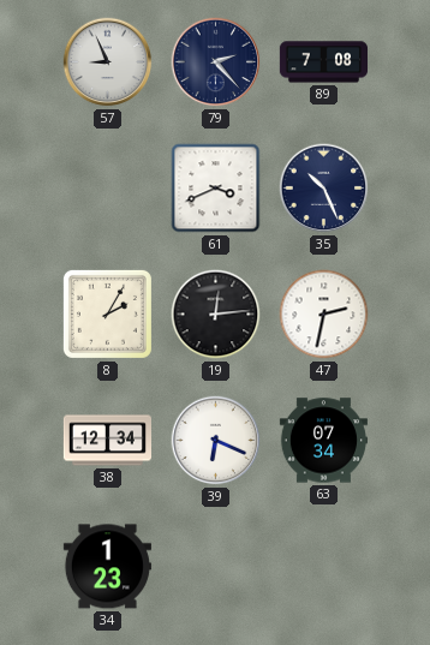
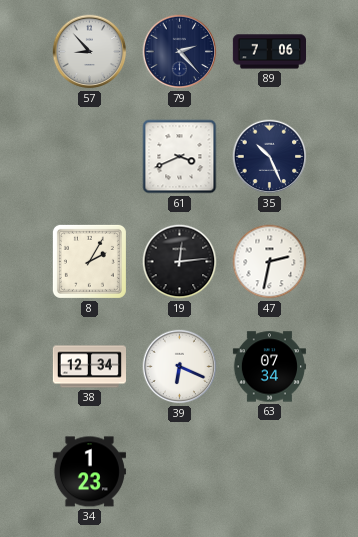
57: 8:56 -> 8:53
89: 7:08 -> 7:06
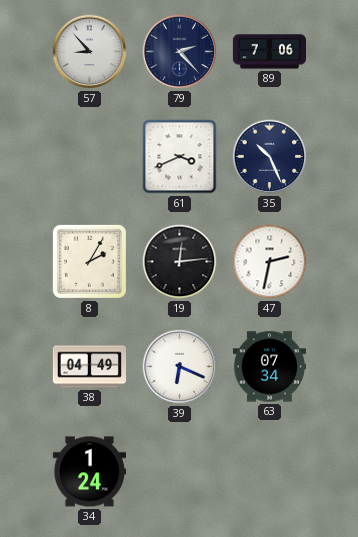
38: 12:34 -> 04:49
34: 1:23 -> 1:24
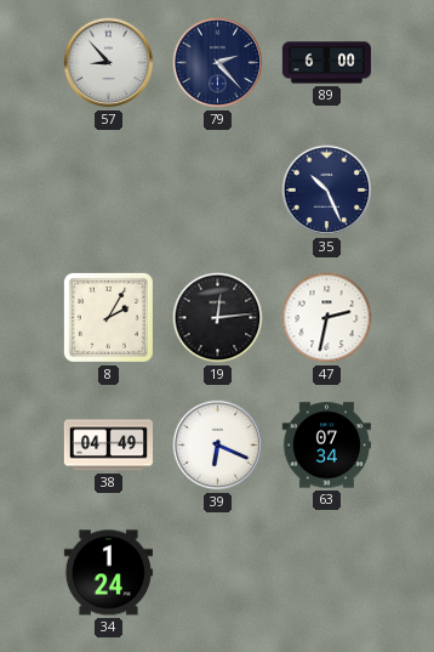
89: 7:06 -> 6:00
61: 3:41 -> none
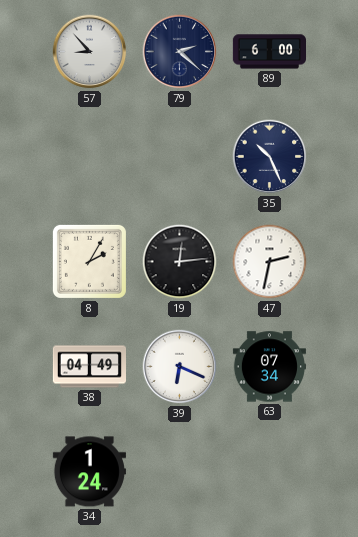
79: 2:23 -> 2:22
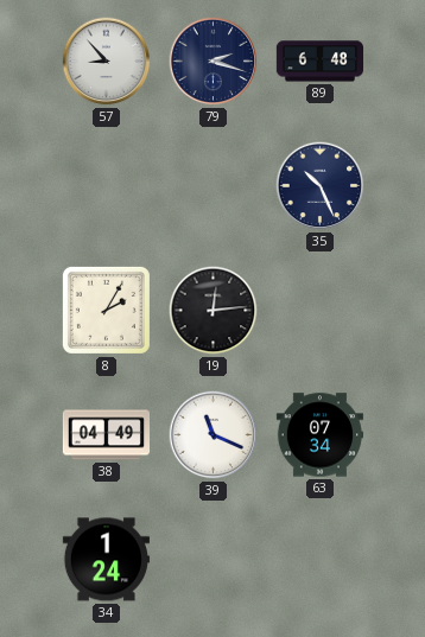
79: 2:22 -> 2:18
89: 6:00 -> 6:48
47: 2:32 -> none
39: 6:19 -> 11:19
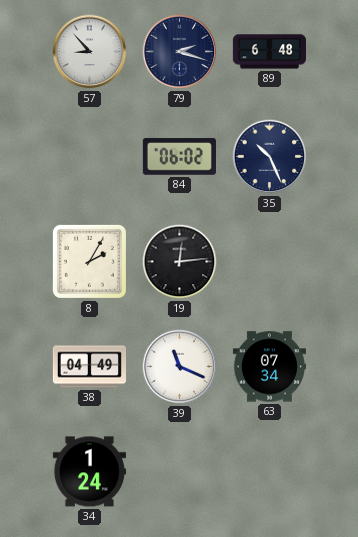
84: none -> 06:02
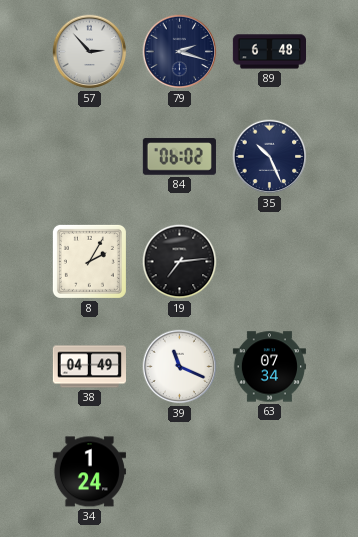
57: 8:53 -> 2:53
19: 12:14 -> 7:14
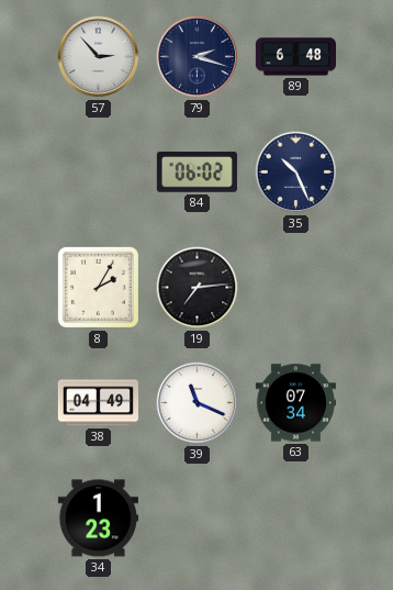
34: 1:24 -> 1:23
